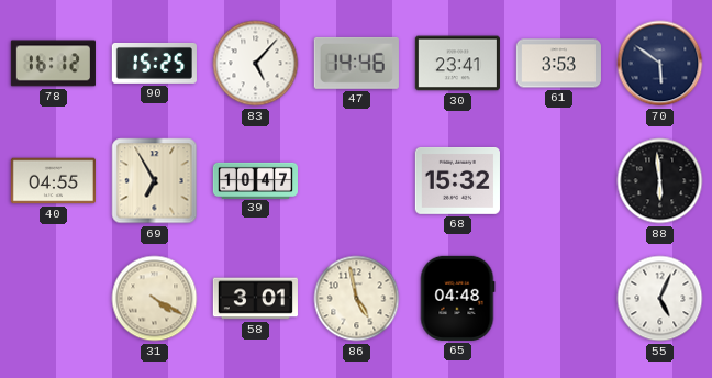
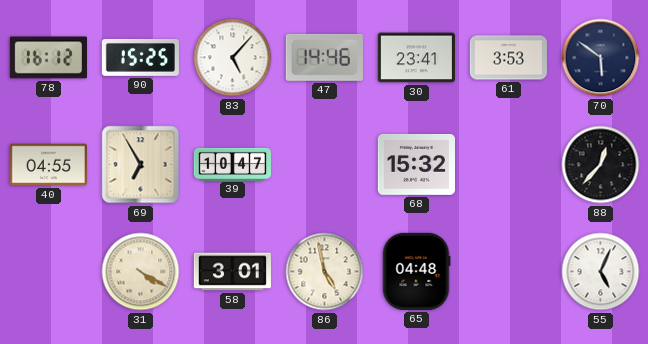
88: 5:59 -> 12:37
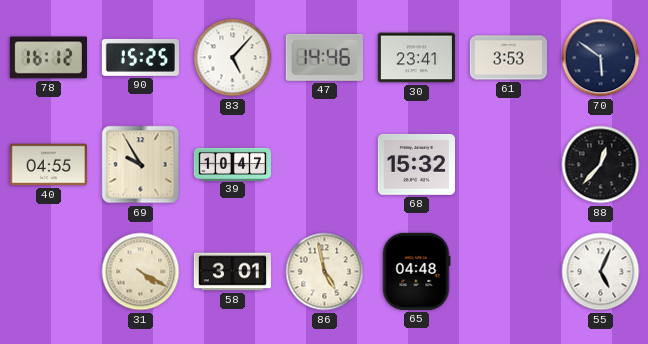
69: 6:55 -> 9:55
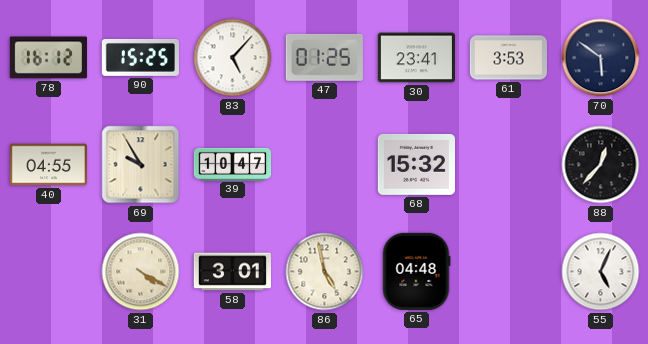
47: 14:46 -> 01:25
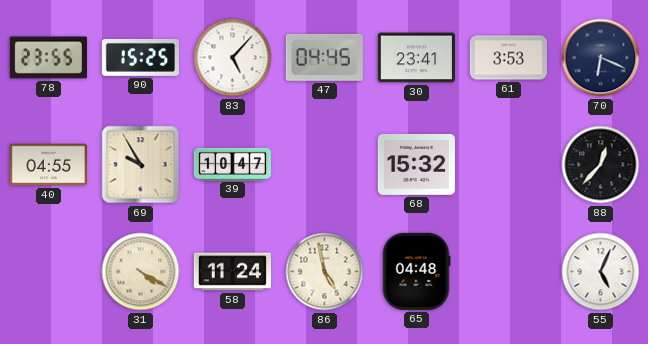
78: 16:12 -> 23:55
47: 01:25 -> 04:45
70: 5:51 -> 6:19
58: 3:01 -> 11:24
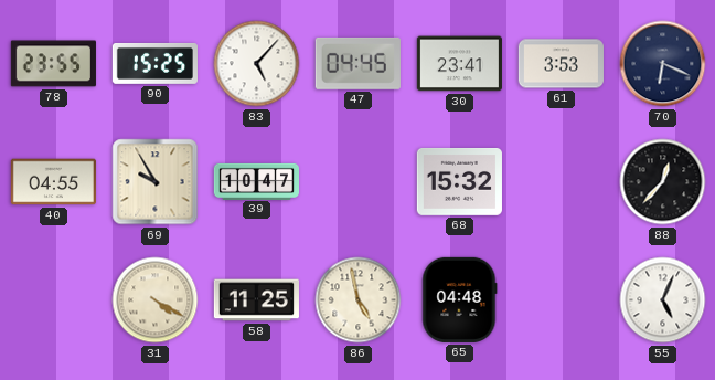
58: 11:24 -> 11:25
